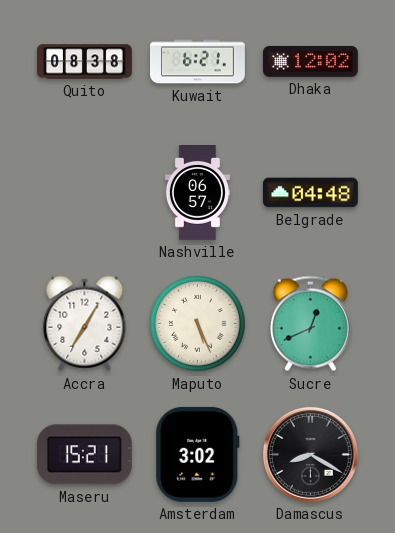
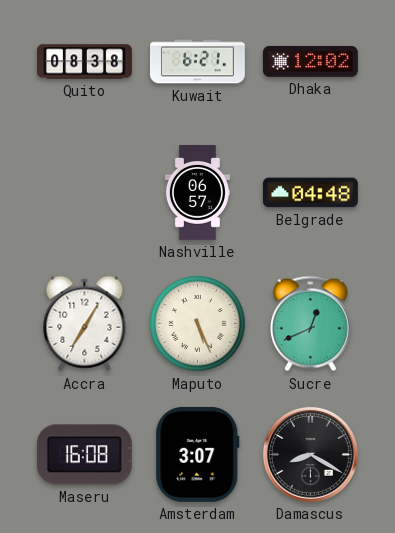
Maseru: 15:21 -> 16:08
Amsterdam: 3:02 -> 3:07
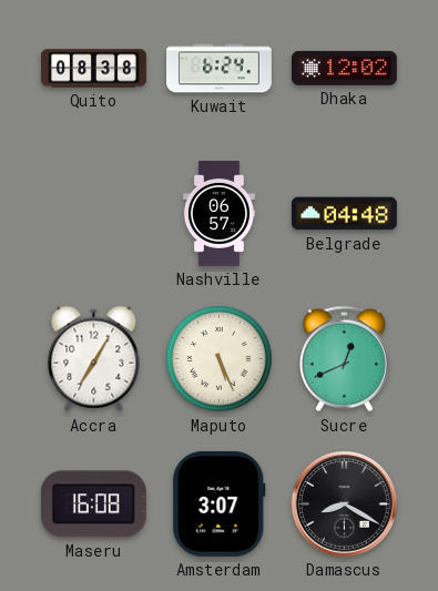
Kuwait: 6:21 -> 6:24
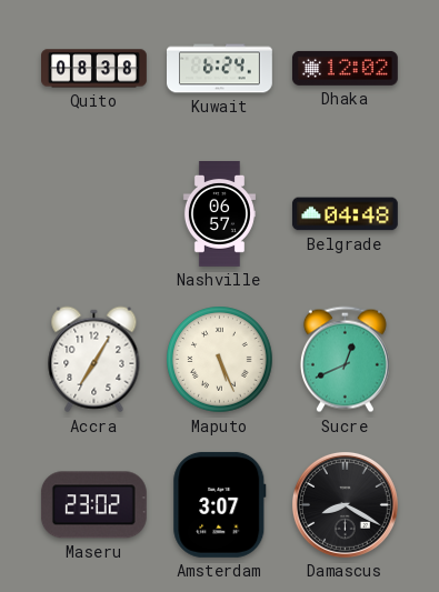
Maseru: 16:08 -> 23:02
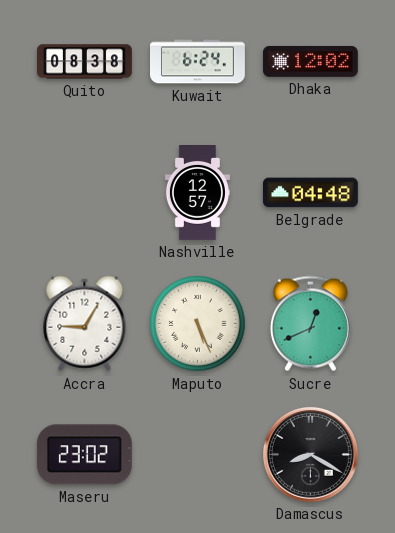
Nashville: 06:57 -> 12:57
Accra: 7:05 -> 9:05
Amsterdam: 3:07 -> none
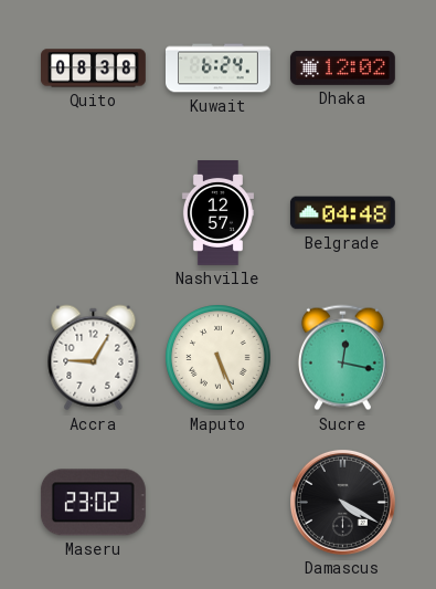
Sucre: 12:41 -> 12:17
Damascus: 8:20 -> 4:20
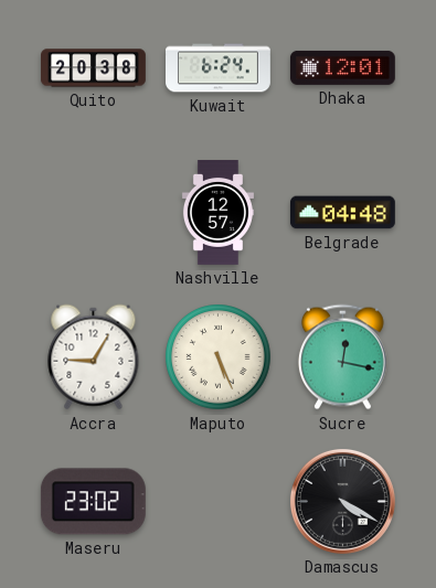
Quito: 08:38 -> 20:38
Dhaka: 12:02 -> 12:01
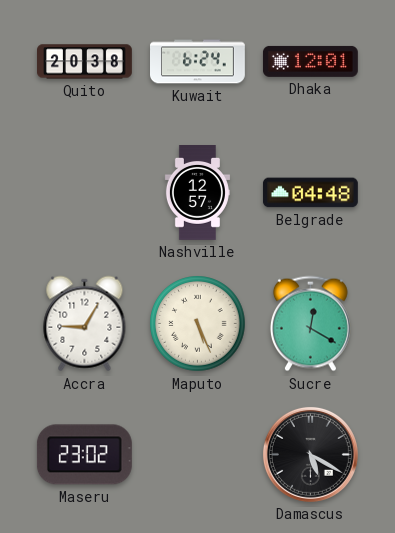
Sucre: 12:17 -> 12:20
Damascus: 4:20 -> 5:20
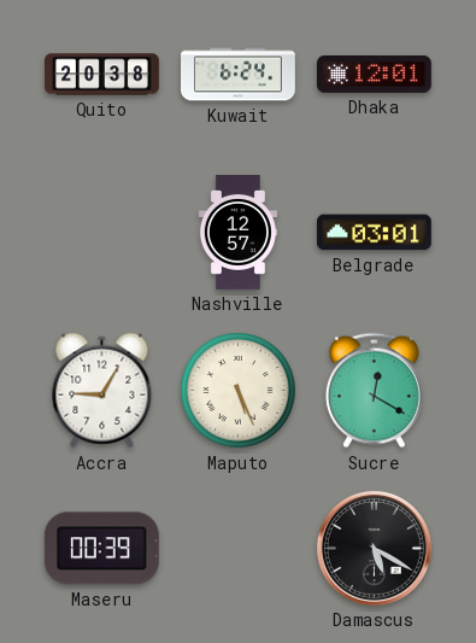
Belgrade: 04:48 -> 03:01
Maseru: 23:02 -> 00:39
